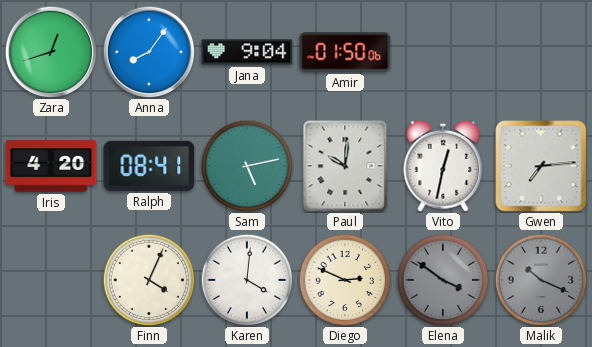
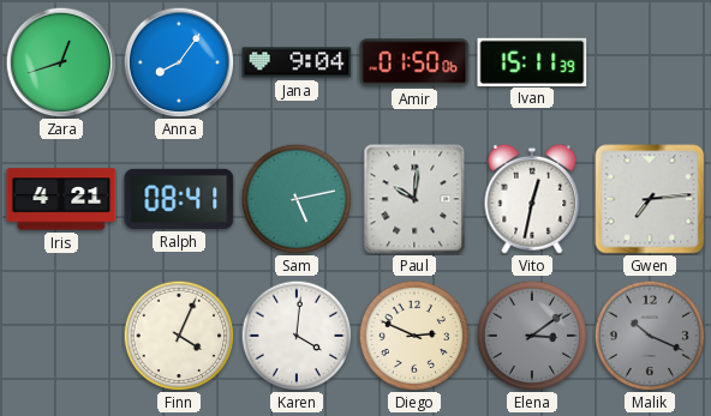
Ivan: none -> 15:11
Iris: 4:20 -> 4:21
Elena: 3:51 -> 3:09
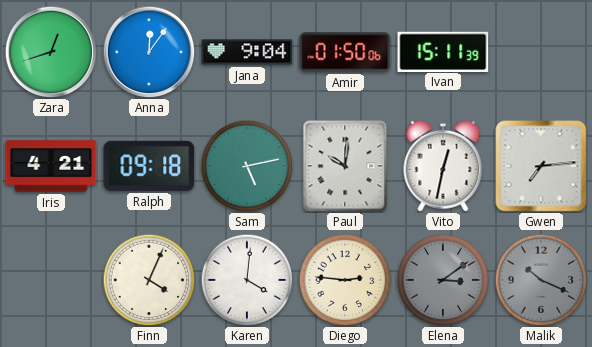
Anna: 8:06 -> 12:06
Ralph: 08:41 -> 09:18
Diego: 2:49 -> 2:46
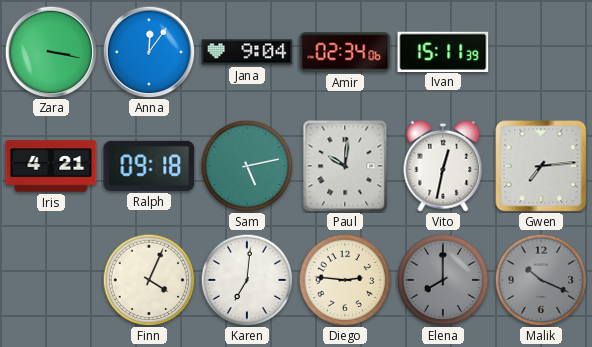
Zara: 12:42 -> 3:17
Amir: 01:50 -> 02:34
Karen: 4:01 -> 7:01
Elena: 3:09 -> 8:00
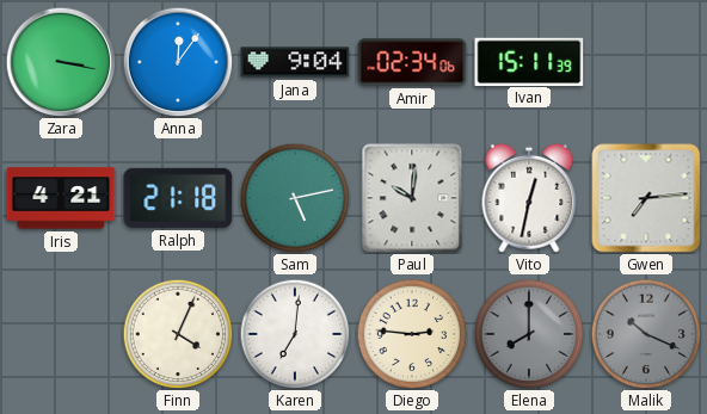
Ralph: 09:18 -> 21:18
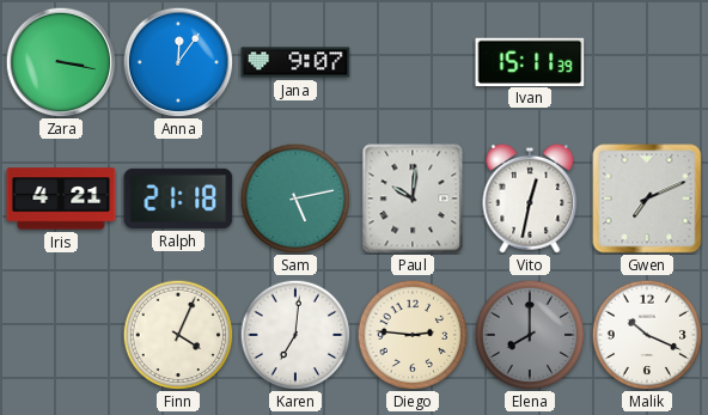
Jana: 9:04 -> 9:07
Amir: 02:34 -> none
Gwen: 7:14 -> 7:11
Malik dial: grey -> white
